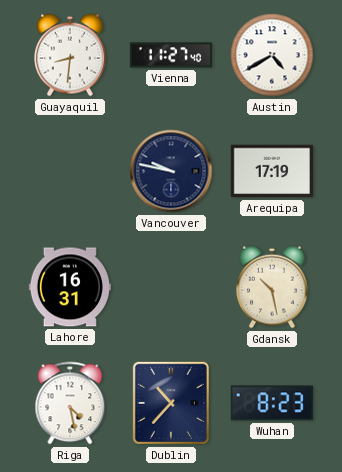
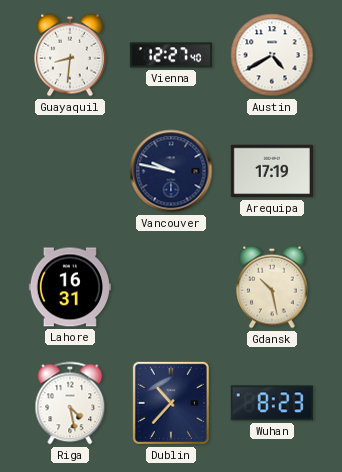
Vienna: 11:27 -> 12:27
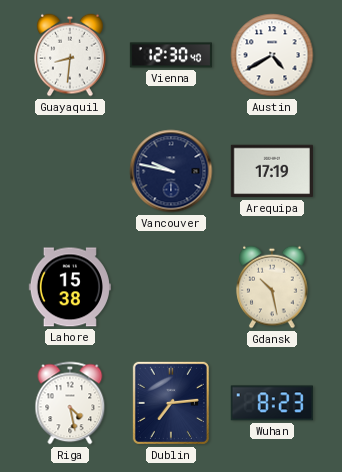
Vienna: 12:27 -> 12:30
Lahore: 16:31 -> 15:38
Dublin: 10:37 -> 7:14
